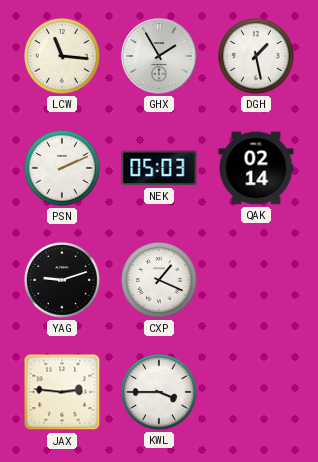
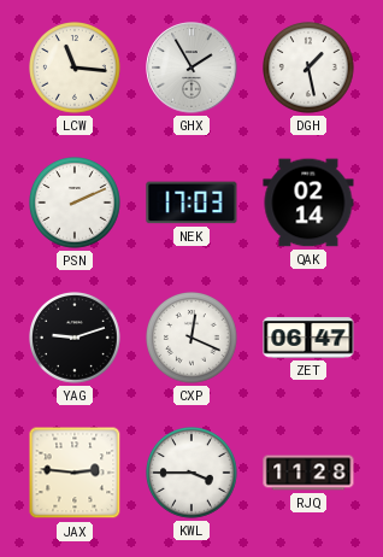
NEK: 05:03 -> 17:03
CXP: 1:19 -> 12:19
ZET: none -> 06:47
RJQ: none -> 11:28
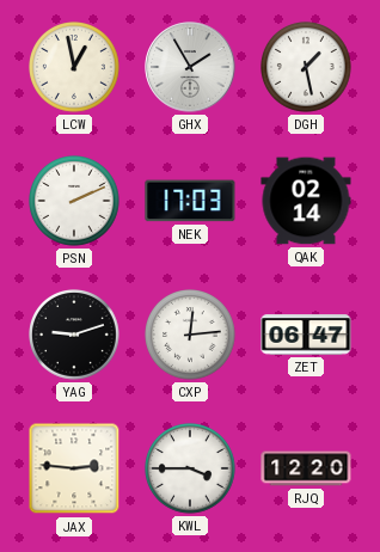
LCW: 11:16 -> 12:58
CXP: 12:19 -> 12:14
RJQ: 11:28 -> 12:20
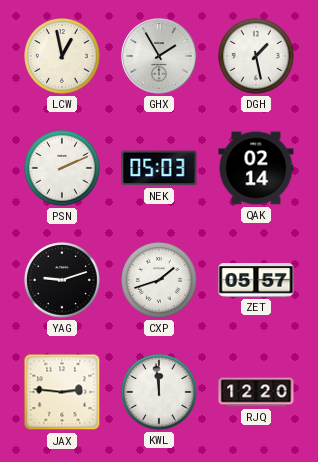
NEK: 17:03 -> 05:03
CXP: 12:14 -> 1:42
ZET: 06:47 -> 05:57
KWL: 3:45 -> 11:59
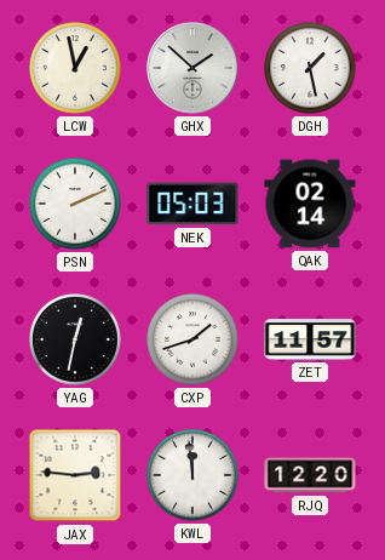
GHX: 1:55 -> 1:52
YAG: 9:12 -> 12:32
ZET: 05:57 -> 11:57
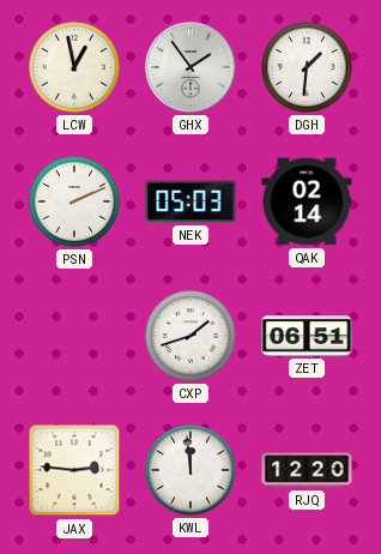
GHX: 1:52 -> 1:54
DGH: 1:28 -> 1:31
YAG: 12:32 -> none
ZET: 11:57 -> 06:51
